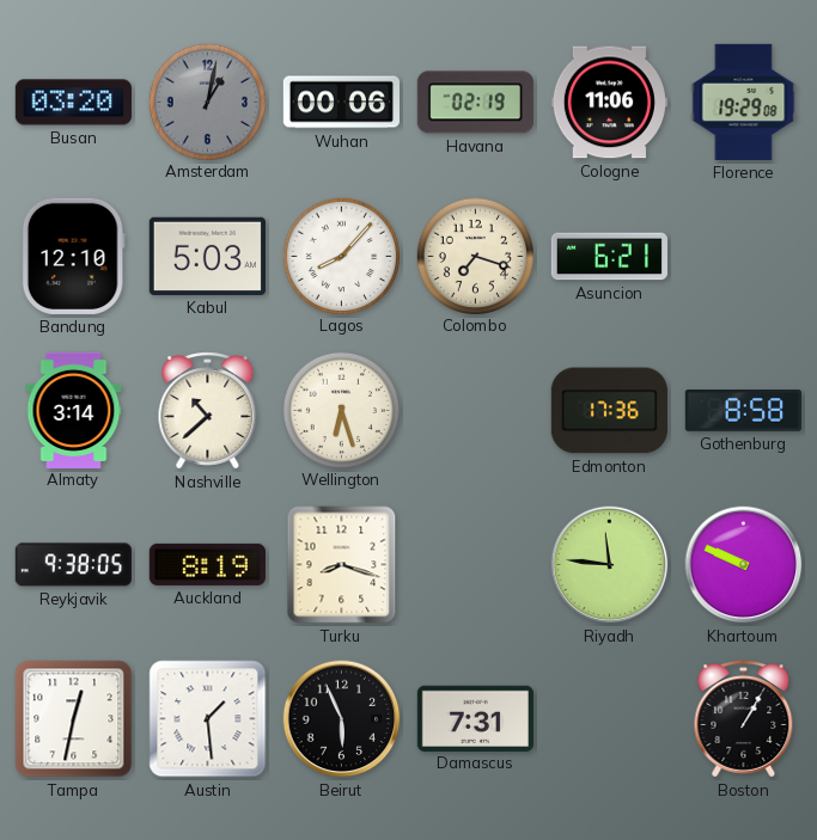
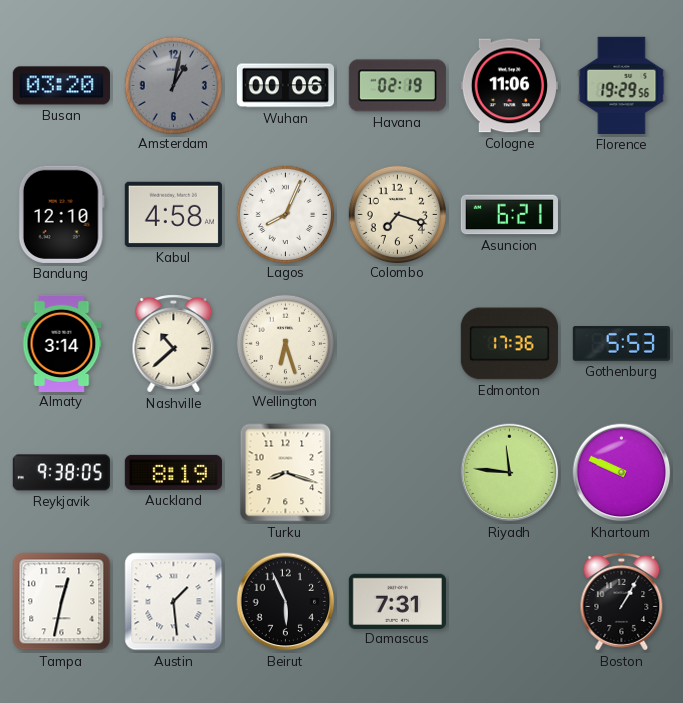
Florence: 19:29:08 -> 19:29:56
Kabul: 5:03 -> 4:58
Lagos: 8:07 -> 8:04
Gothenburg: 8:58 -> 5:53
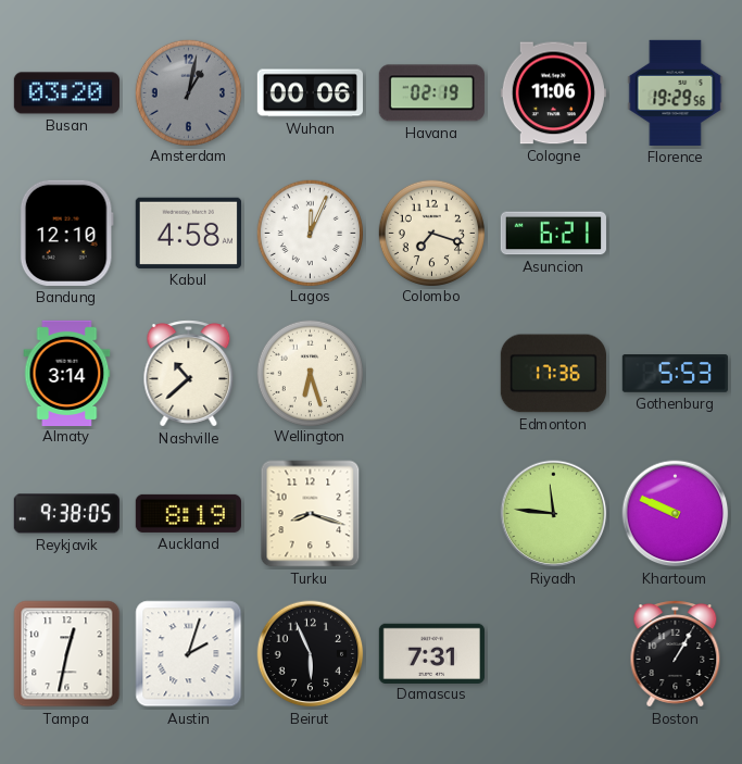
Lagos: 8:04 -> 12:04
Austin: 1:29 -> 2:03
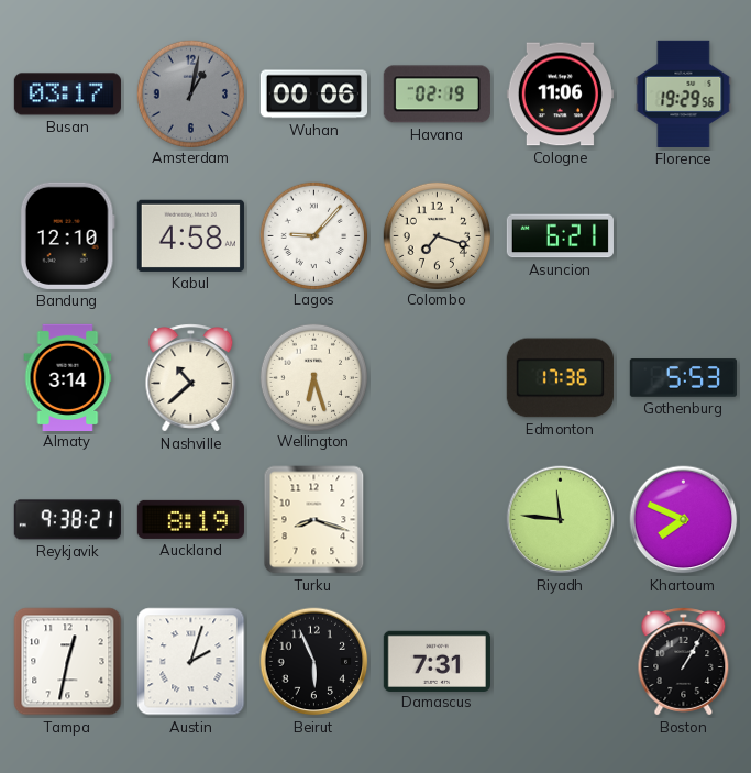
Busan: 03:20 -> 03:17
Lagos: 12:04 -> 9:07
Reykjavik: 9:38:05 -> 9:38:21
Khartoum: 9:49 -> 7:49
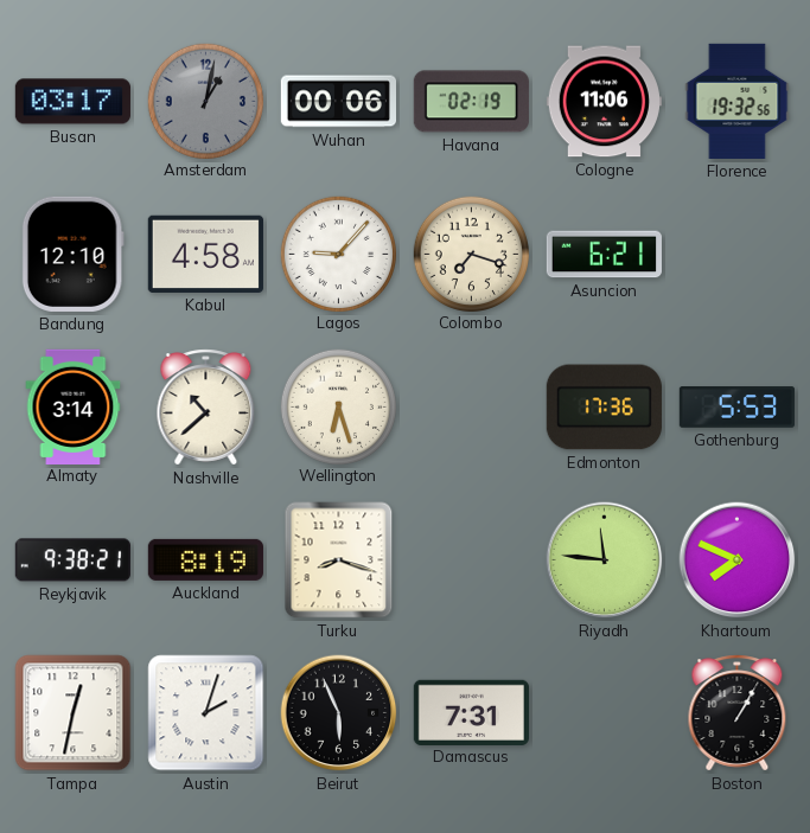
Florence: 19:29 -> 19:32
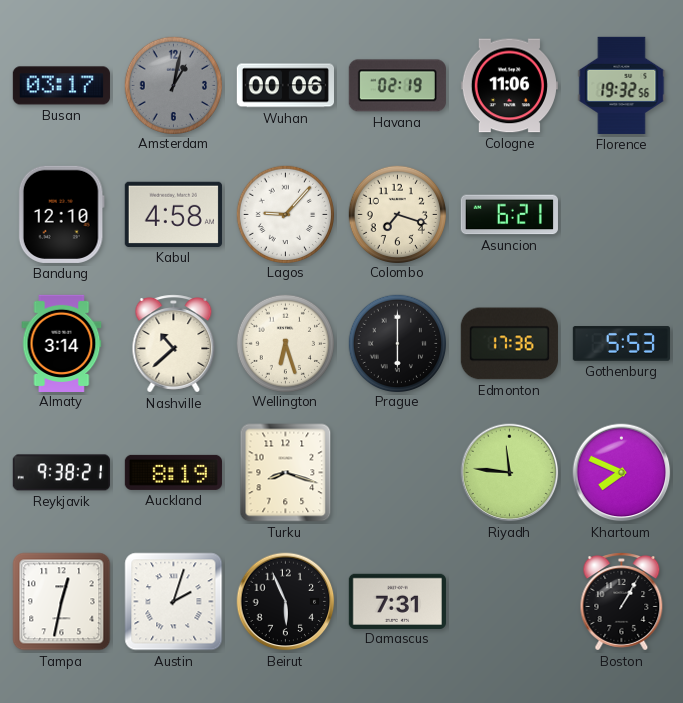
Prague: none -> 6:00
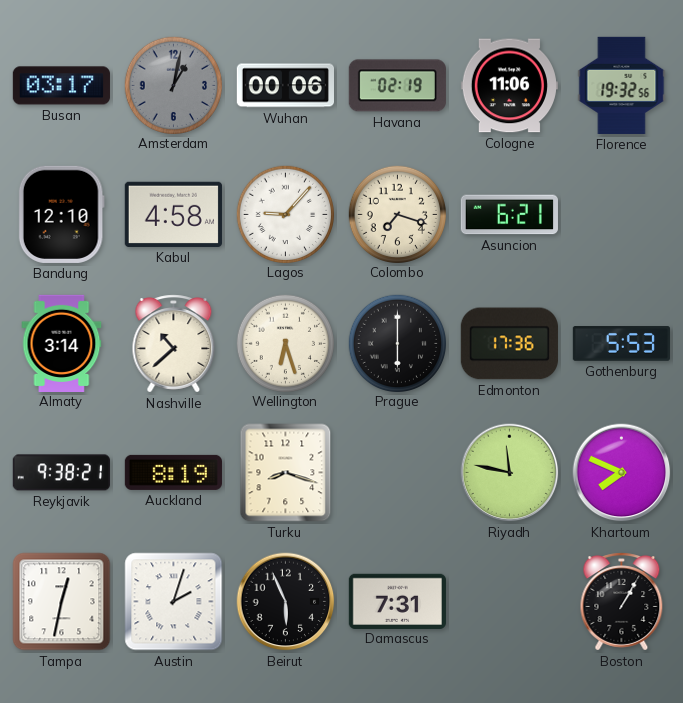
Riyadh: 11:46 -> 11:47
